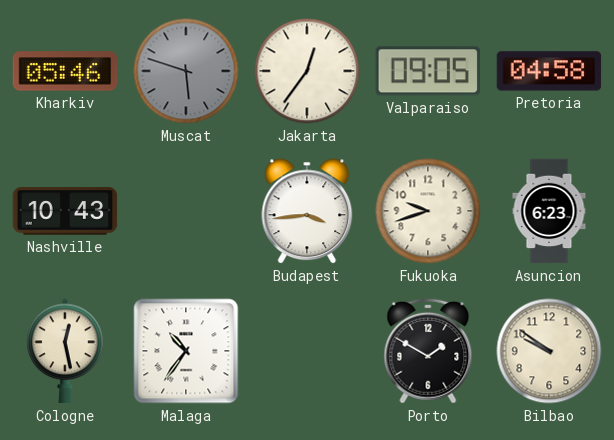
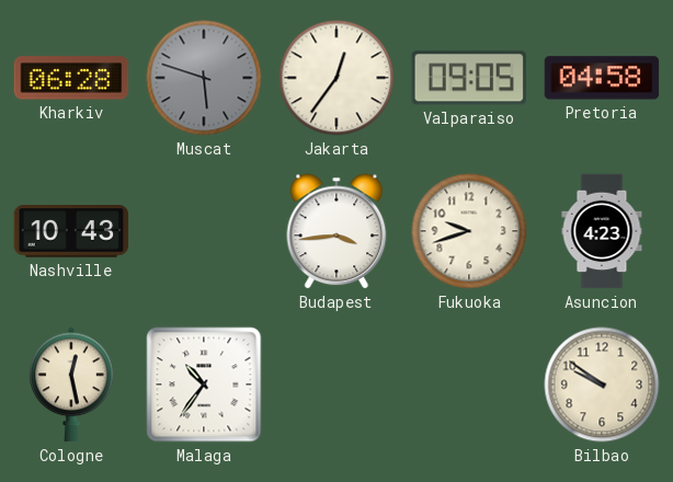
Kharkiv: 05:46 -> 06:28
Asuncion: 6:23 -> 4:23
Porto: 1:50 -> none
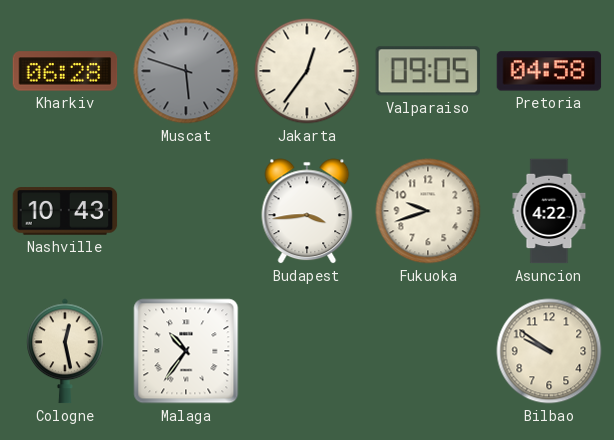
Asuncion: 4:23 -> 4:22
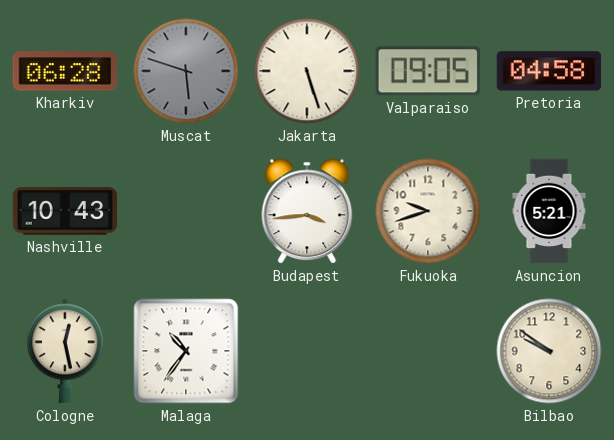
Jakarta: 12:36 -> 5:27
Asuncion: 4:22 -> 5:21
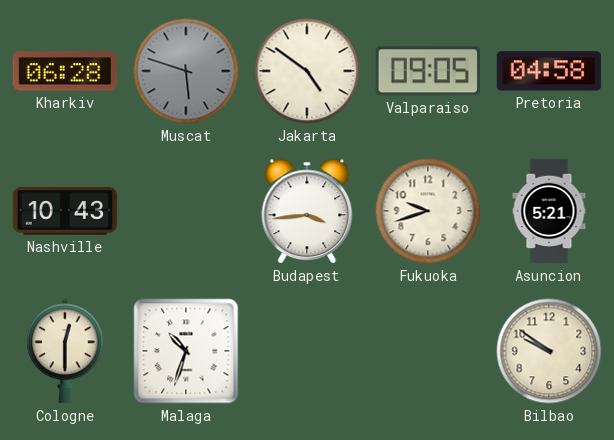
Jakarta: 5:27 -> 4:51
Cologne: 12:28 -> 12:30
Malaga: 10:36 -> 10:33
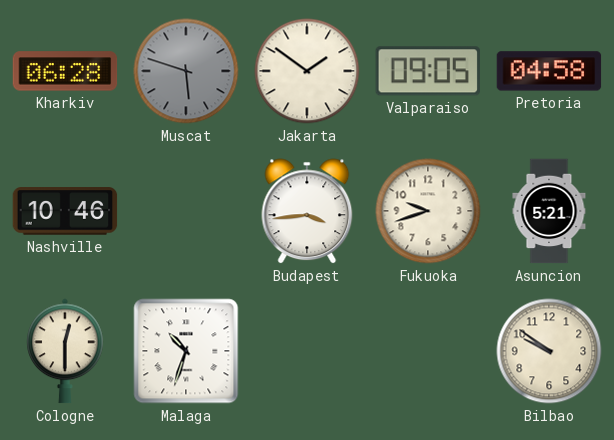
Jakarta: 4:51 -> 1:51
Nashville: 10:43 -> 10:46
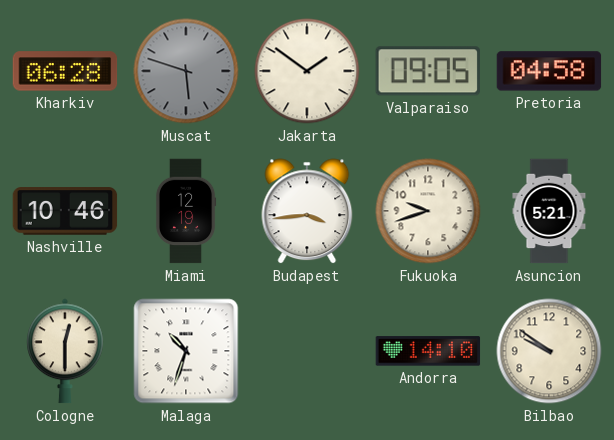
Miami: none -> 12:19
Andorra: none -> 14:10
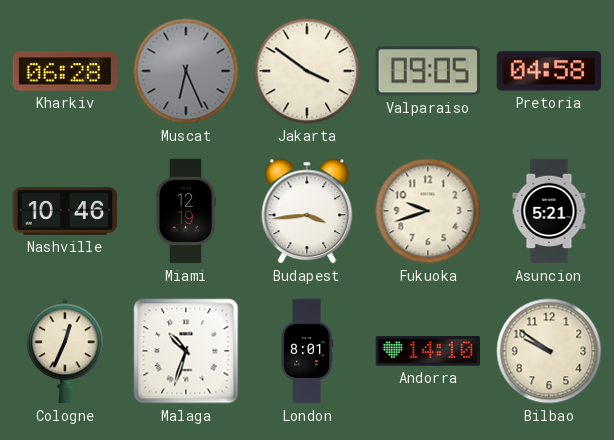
Muscat: 5:48 -> 6:26
Jakarta: 1:51 -> 3:51
Cologne: 12:30 -> 12:34
London: none -> 8:01
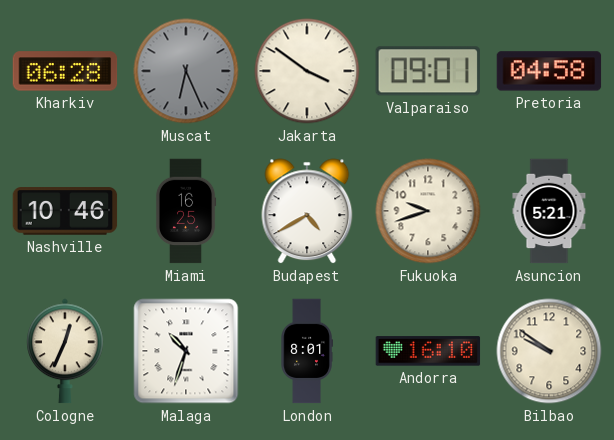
Valparaiso: 09:05 -> 09:01
Miami: 12:19 -> 16:25
Budapest: 3:44 -> 4:40
Andorra: 14:10 -> 16:10
